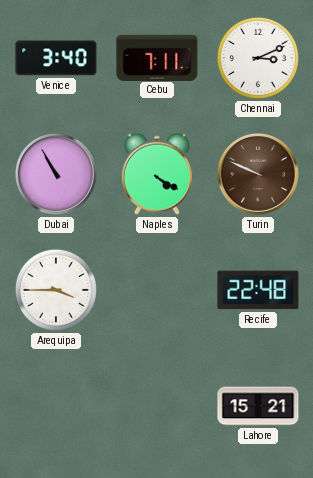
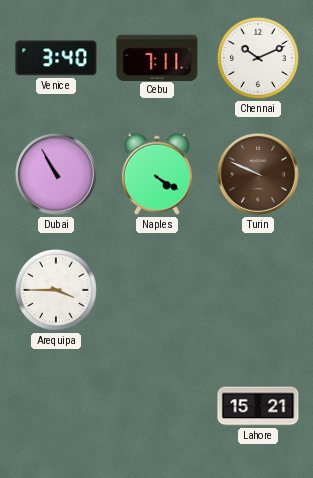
Chennai: 3:11 -> 10:11
Recife: 22:48 -> none
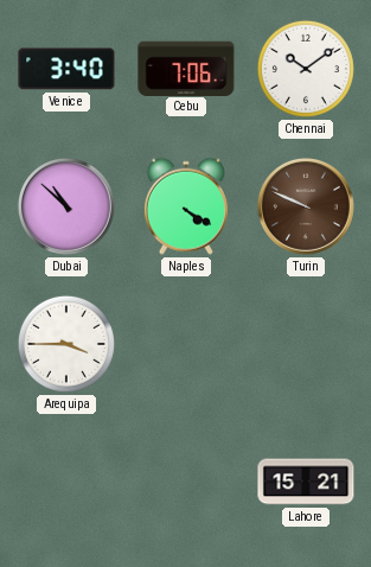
Cebu: 7:11 -> 7:06
Chennai: 10:11 -> 10:09
Dubai: 10:55 -> 10:52
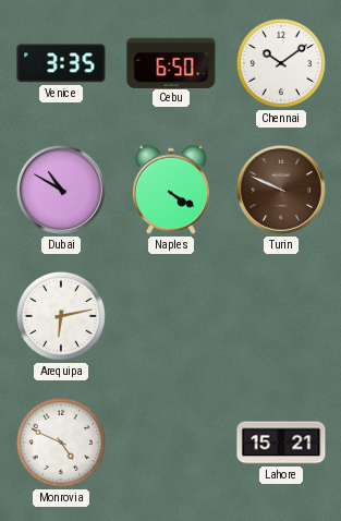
Venice: 3:40 -> 3:35
Cebu: 7:06 -> 6:50
Dubai: 10:52 -> 10:50
Arequipa: 3:45 -> 6:13
Monrovia: none -> 4:49
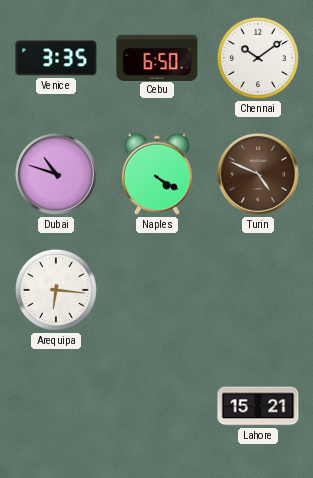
Dubai: 10:50 -> 10:48
Turin: 9:49 -> 4:49
Arequipa: 6:13 -> 6:16
Monrovia: 4:49 -> none
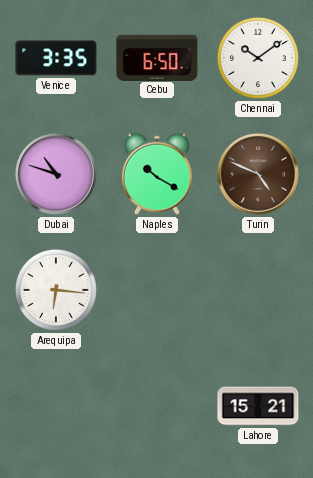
Naples: 4:20 -> 10:20
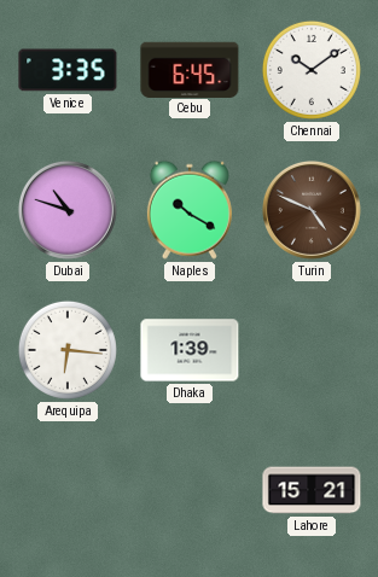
Cebu: 6:50 -> 6:45
Dhaka: none -> 1:39
